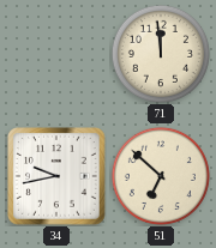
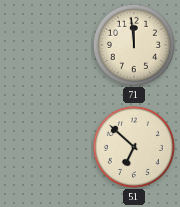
34: 9:43 -> none
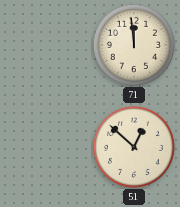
51: 6:52 -> 12:52
